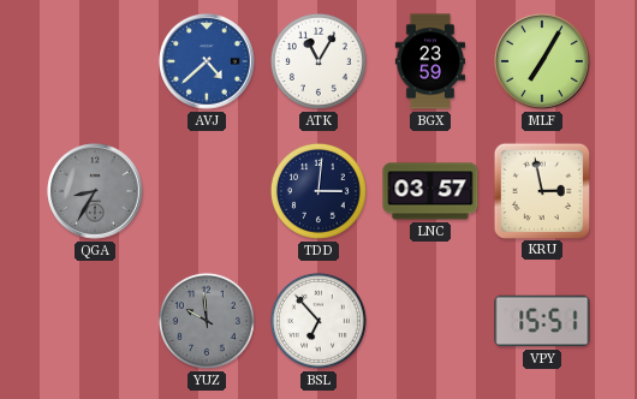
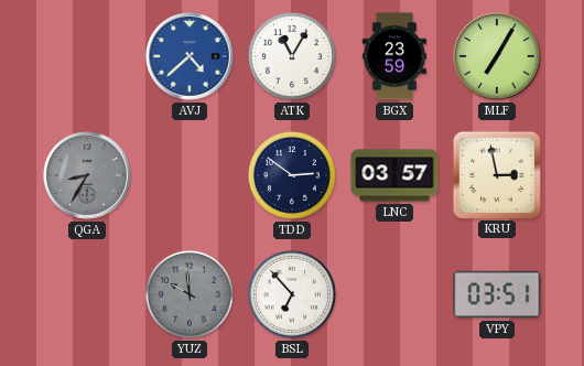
TDD: 3:01 -> 2:51
VPY: 15:51 -> 03:51
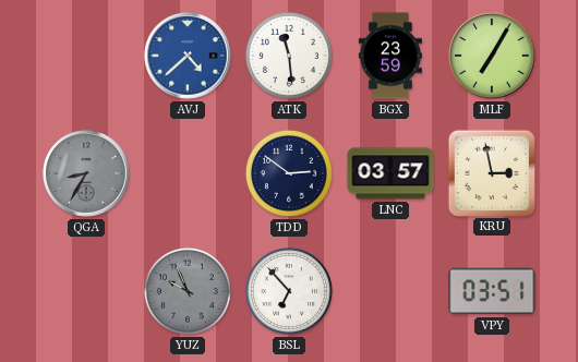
ATK: 11:05 -> 11:29
YUZ: 9:59 -> 9:56
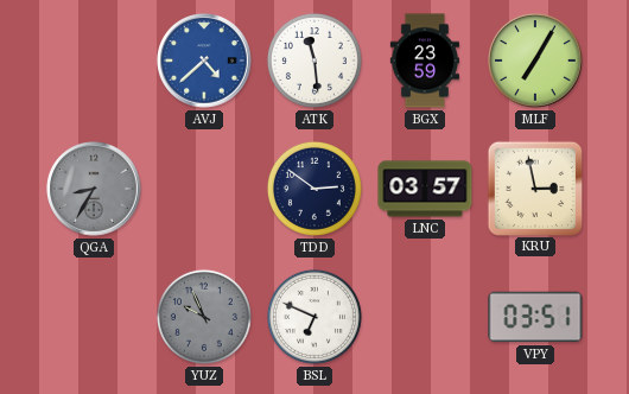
BSL: 6:53 -> 6:49
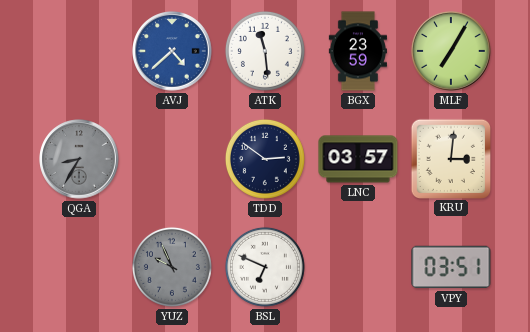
KRU: 2:58 -> 3:01
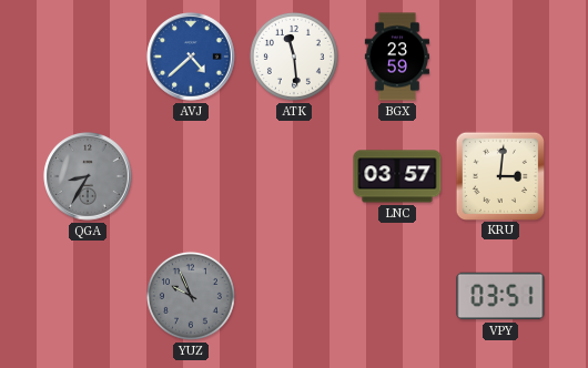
MLF: 7:05 -> none
TDD: 2:51 -> none
BSL: 6:49 -> none
